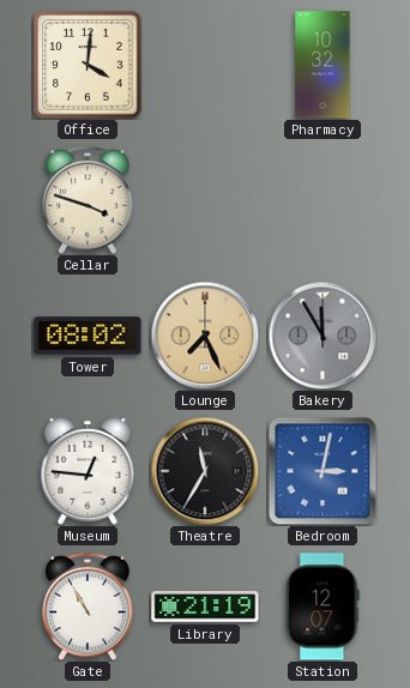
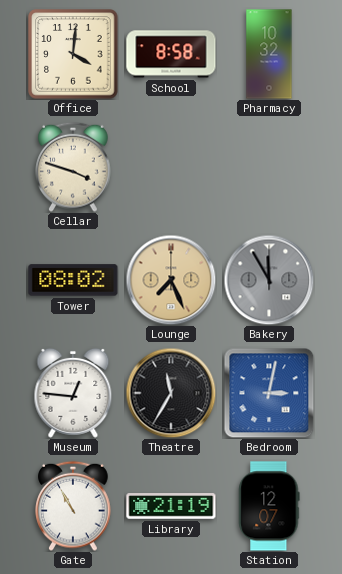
School: none -> 8:58
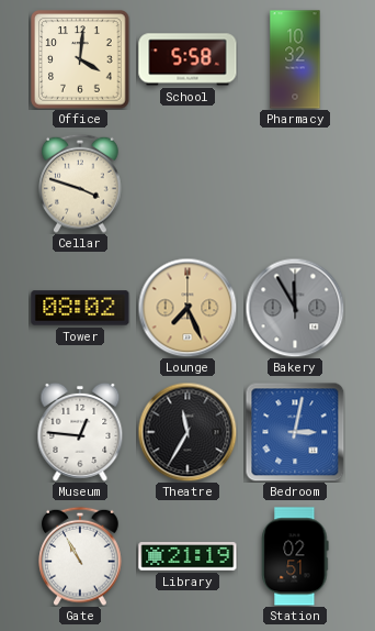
School: 8:58 -> 5:58
Station: 12:07 -> 02:51
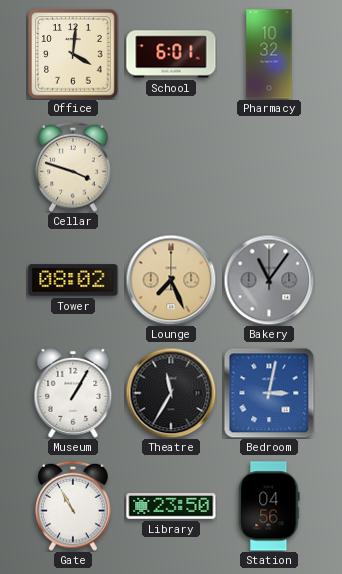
School: 5:58 -> 6:01
Bakery: 11:55 -> 11:06
Museum: 12:46 -> 1:05
Library: 21:19 -> 23:50
Station: 02:51 -> 04:56
